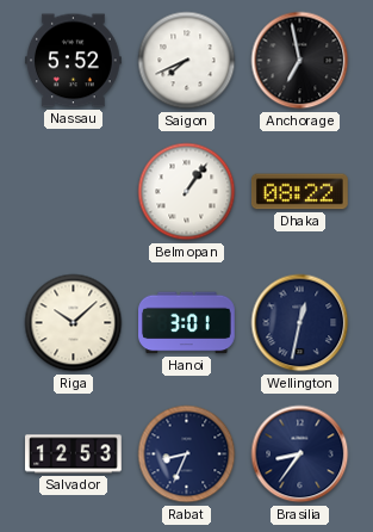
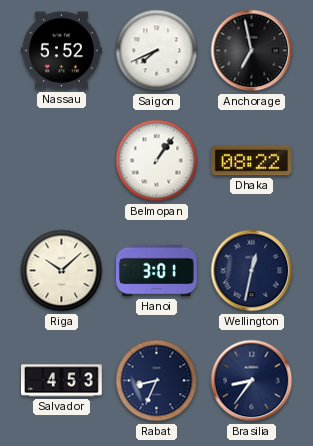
Salvador: 12:53 -> 4:53
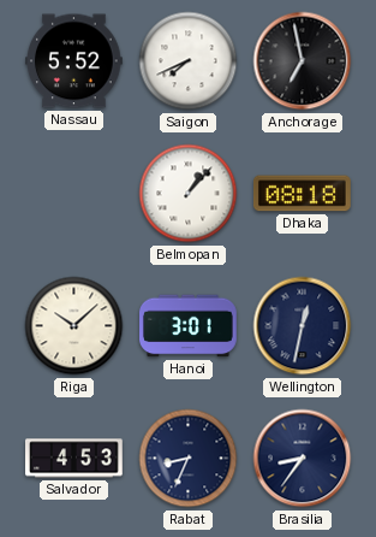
Belmopan: 1:06 -> 1:07
Dhaka: 08:22 -> 08:18
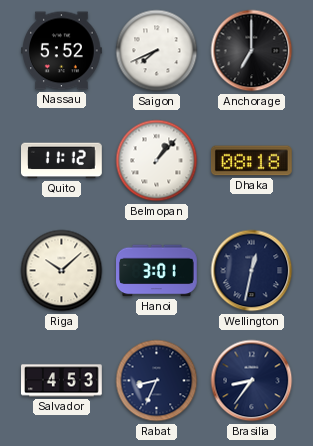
Anchorage: 6:58 -> 7:00
Quito: none -> 11:12
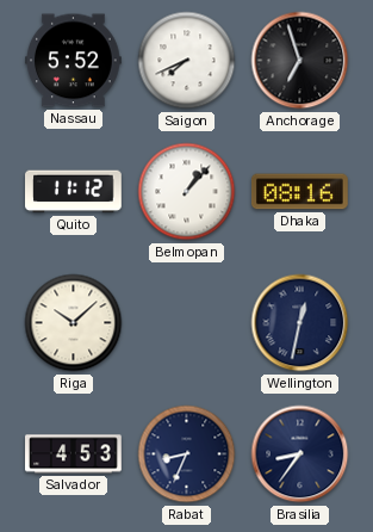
Anchorage: 7:00 -> 6:57
Dhaka: 08:18 -> 08:16
Hanoi: 3:01 -> none
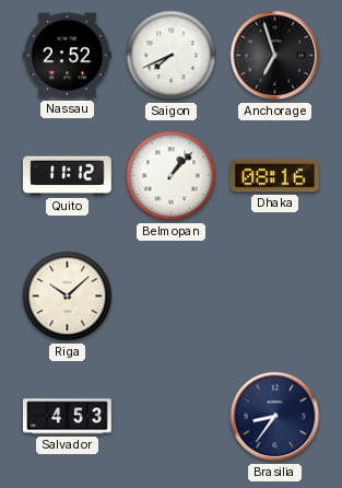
Nassau: 5:52 -> 2:52
Wellington: 12:32 -> none
Rabat: 8:34 -> none
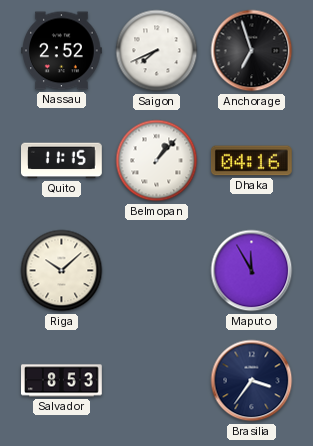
Quito: 11:12 -> 11:15
Dhaka: 08:16 -> 04:16
Maputo: none -> 11:55
Salvador: 4:53 -> 8:53
Brasilia: 8:36 -> 3:36
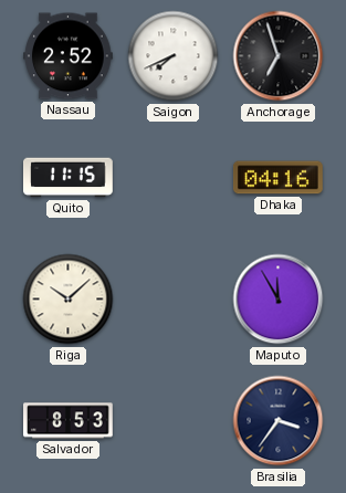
Belmopan: 1:07 -> none
